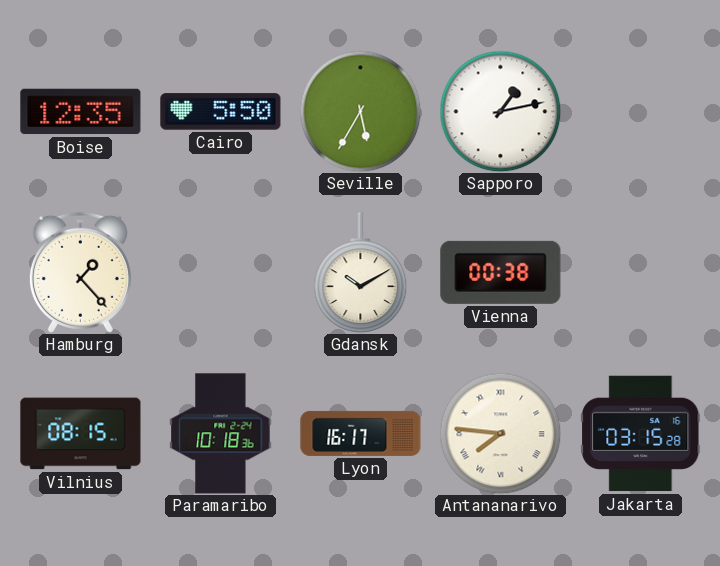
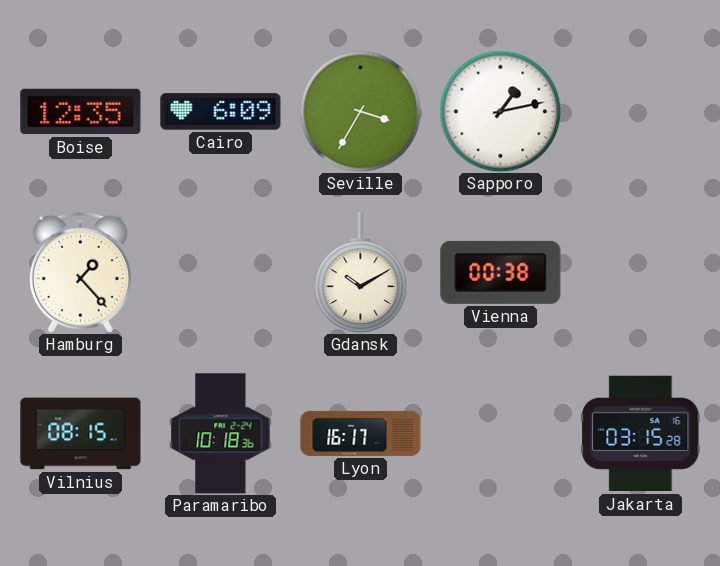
Cairo: 5:50 -> 6:09
Seville: 5:35 -> 3:35
Antananarivo: 7:46 -> none
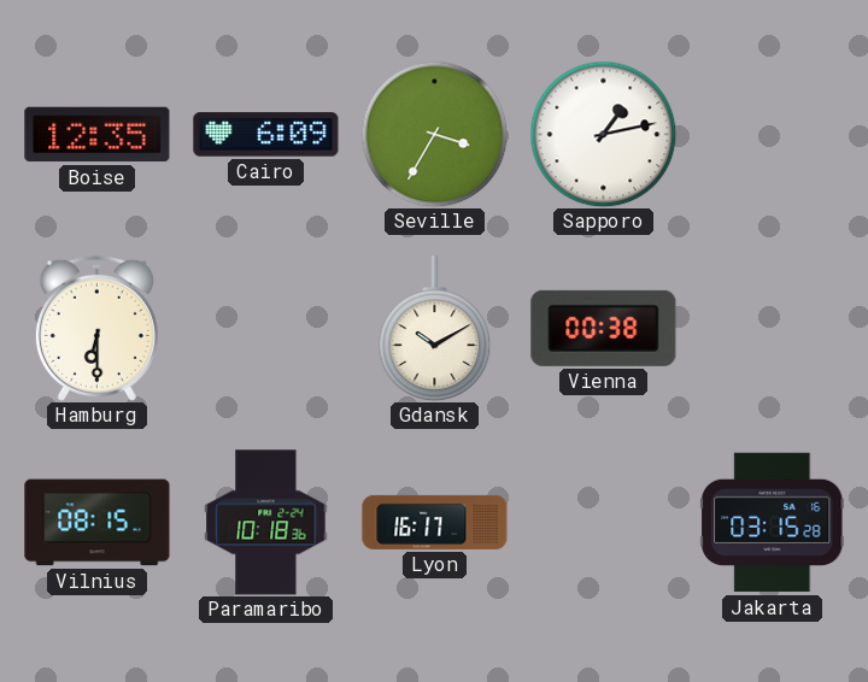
Hamburg: 1:23 -> 6:30
